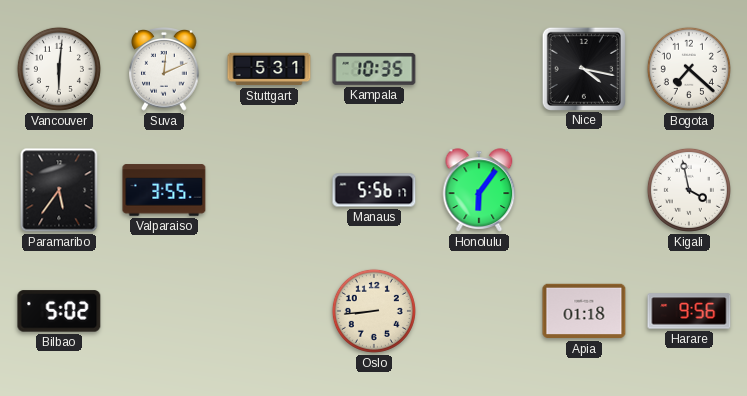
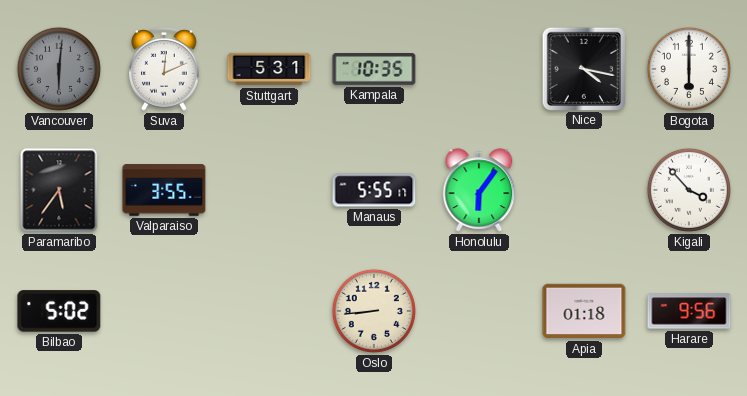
Vancouver dial: white -> grey
Bogota: 7:22 -> 6:00
Manaus: 5:56 -> 5:55
Kigali: 3:58 -> 3:53
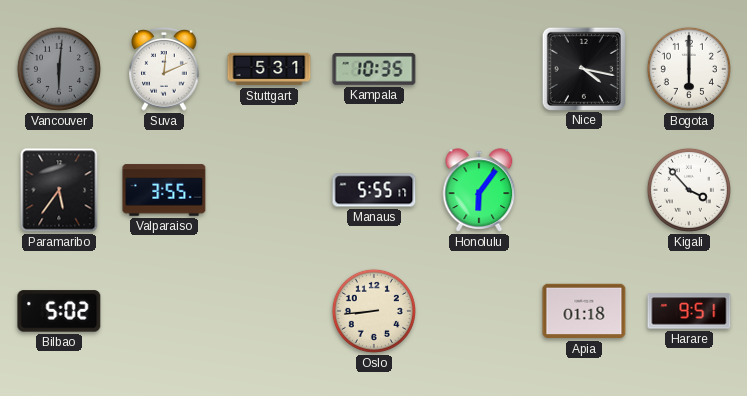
Harare: 9:56 -> 9:51
